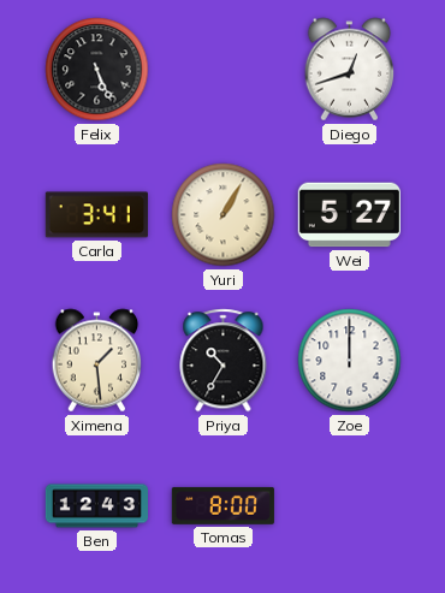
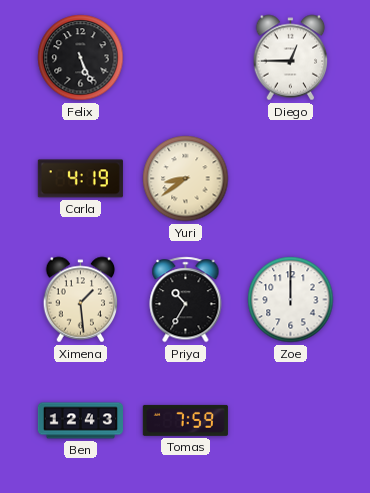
Diego: 12:42 -> 12:45
Carla: 3:41 -> 4:19
Yuri: 1:05 -> 8:39
Wei: 5:27 -> none
Tomas: 8:00 -> 7:59
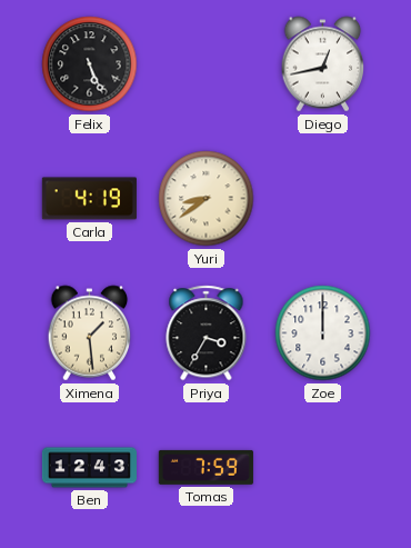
Diego: 12:45 -> 12:43
Priya: 10:35 -> 3:35
